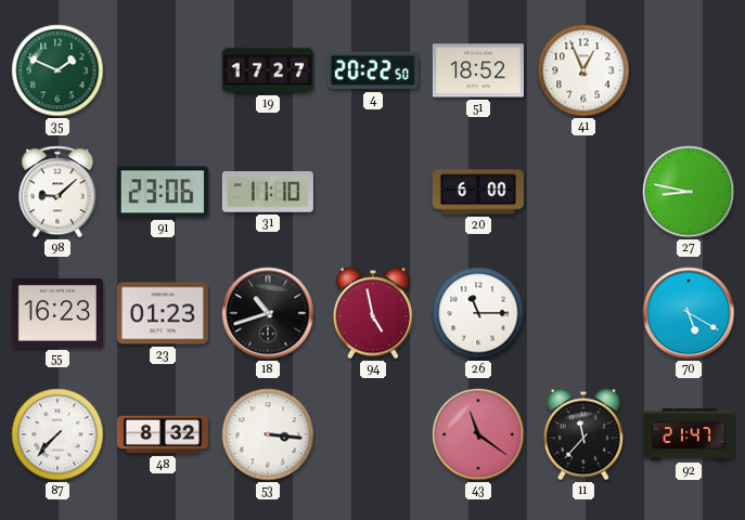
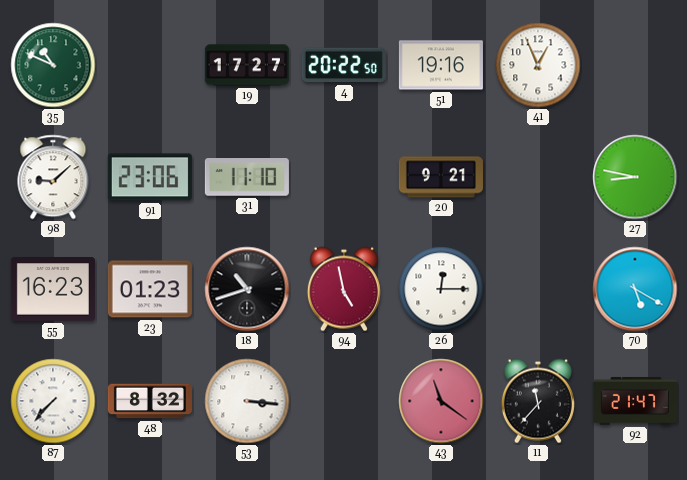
35: 1:49 -> 10:49
51: 18:52 -> 19:16
20: 6:00 -> 9:21
26: 11:15 -> 12:15
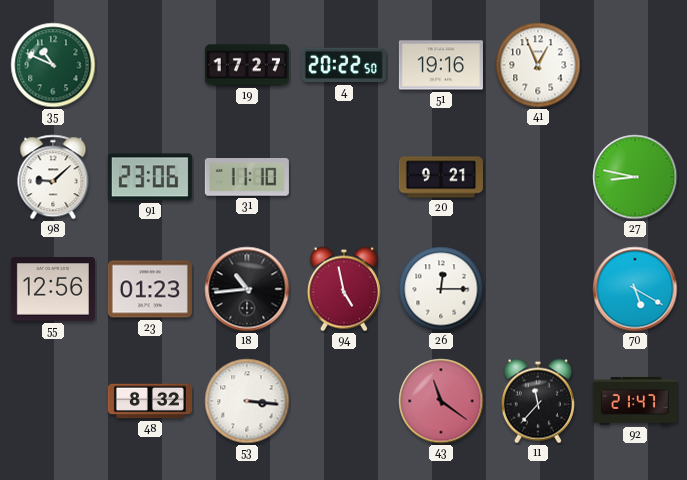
55: 16:23 -> 12:56
18: 10:42 -> 10:44
87: 7:37 -> none
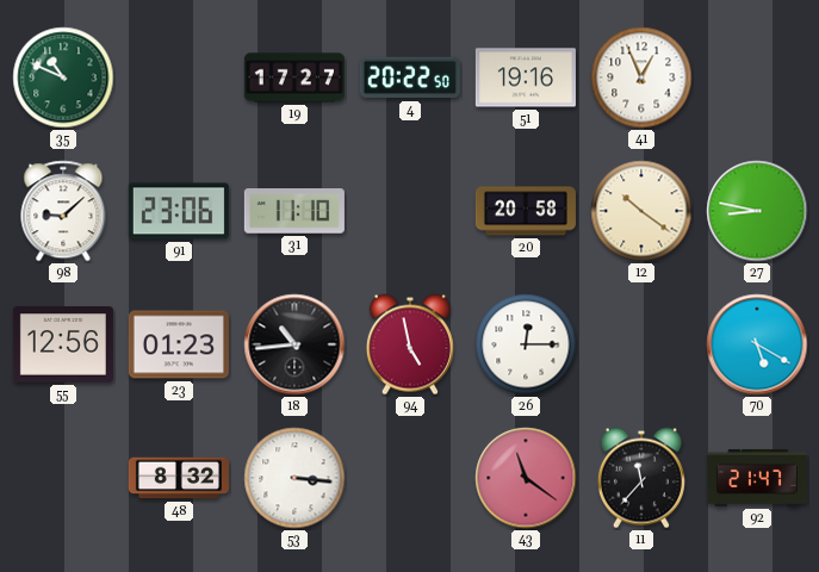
20: 9:21 -> 20:58
12: none -> 10:21
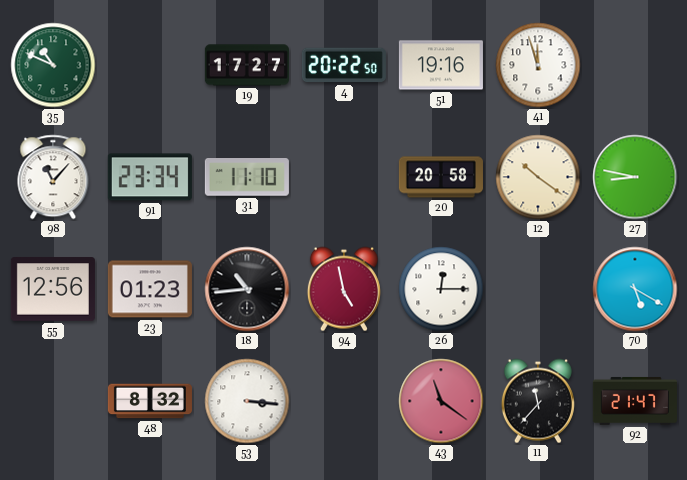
41: 12:56 -> 11:57
98: 9:08 -> 11:07
91: 23:06 -> 23:34
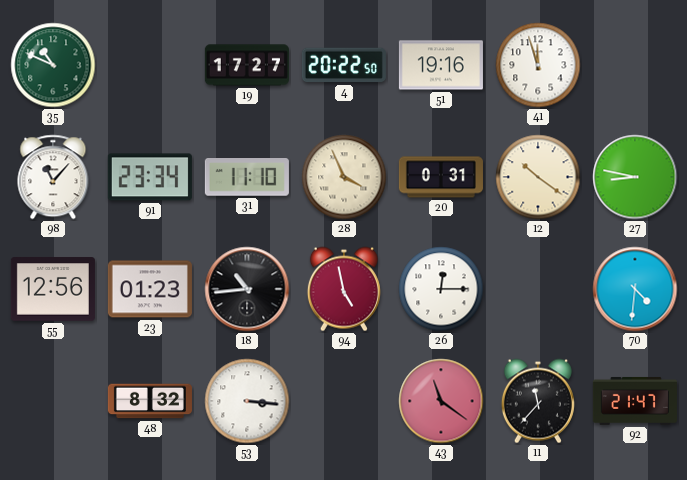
28: none -> 3:56
20: 20:58 -> 0:31
70: 5:20 -> 4:31
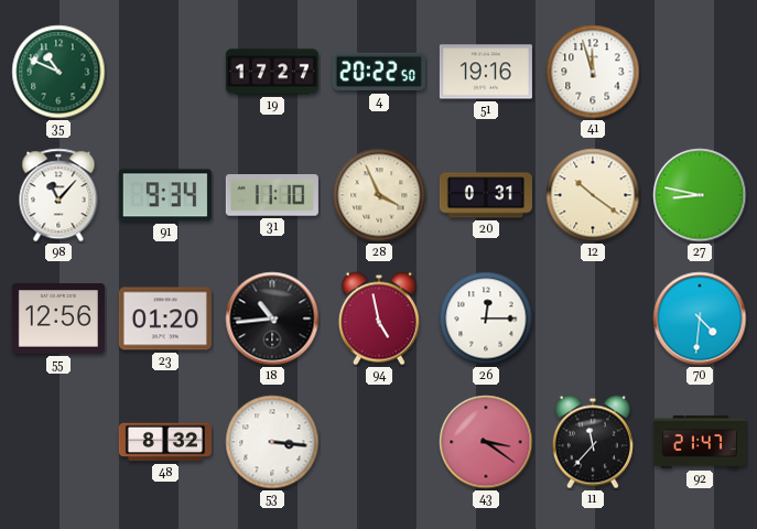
91: 23:34 -> 9:34
23: 01:23 -> 01:20
43: 11:21 -> 3:21
